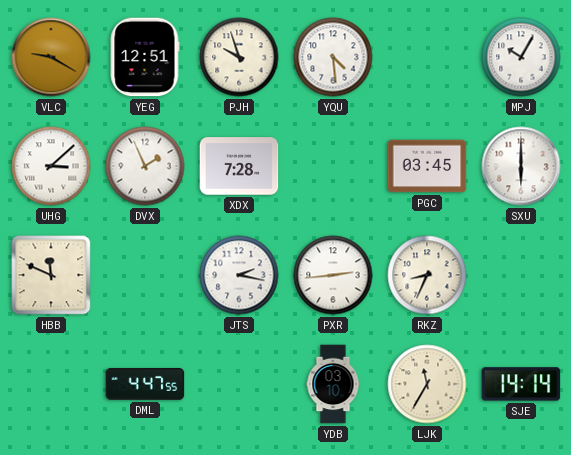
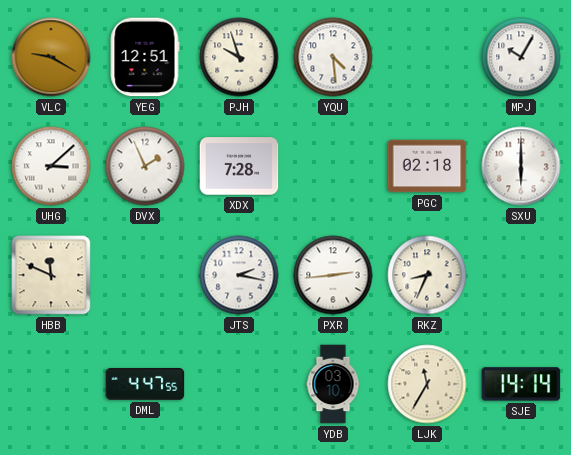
PGC: 03:45 -> 02:18
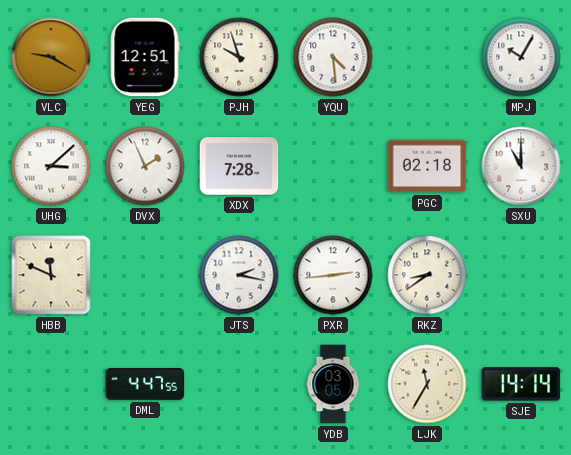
SXU: 6:00 -> 11:00
RKZ: 8:34 -> 8:39
YDB: 03:10 -> 03:05
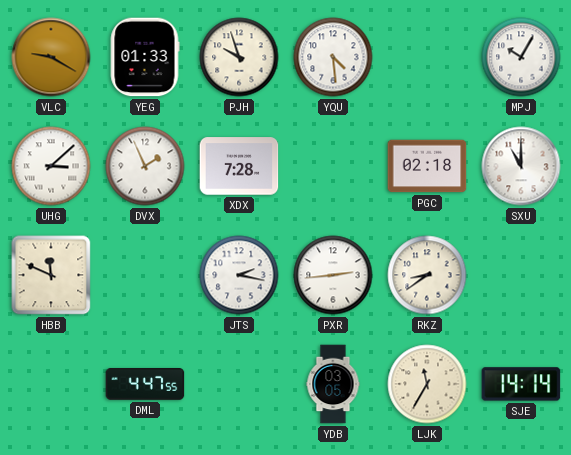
YEG: 12:51 -> 01:33
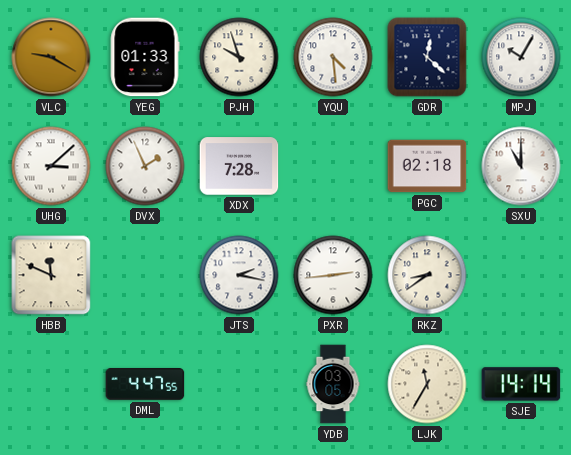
GDR: none -> 12:22
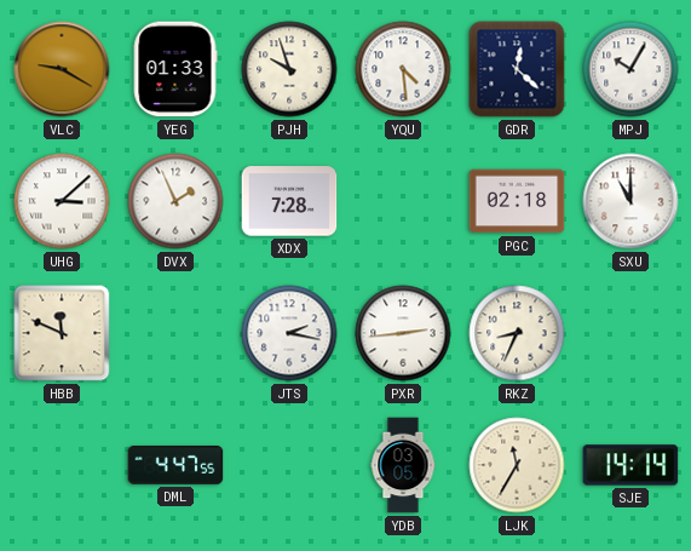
RKZ: 8:39 -> 8:34
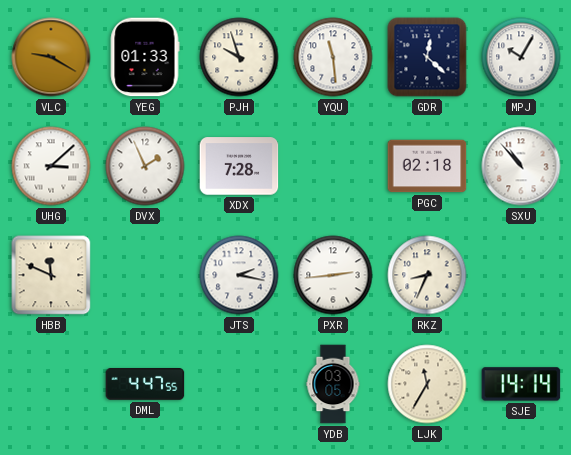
YQU: 4:29 -> 11:29
SXU: 11:00 -> 10:53
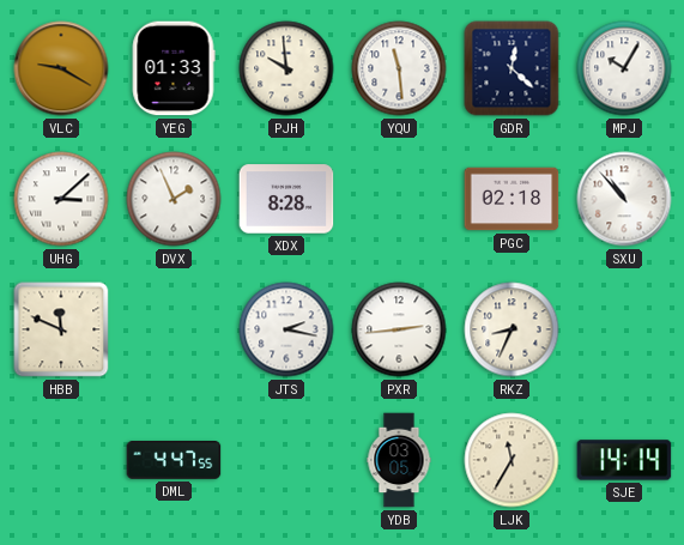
PJH: 9:57 -> 9:59
XDX: 7:28 -> 8:28
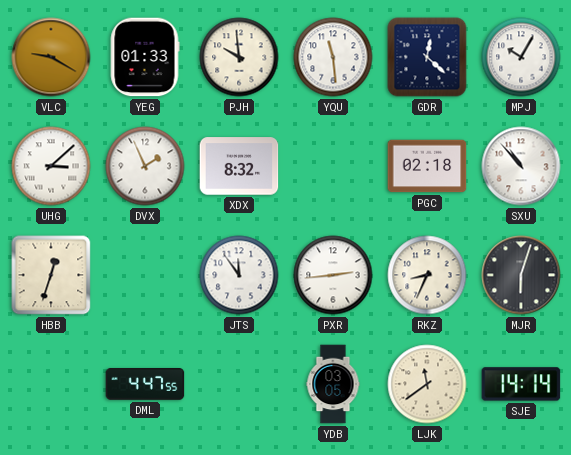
XDX: 8:28 -> 8:32
HBB: 11:49 -> 12:33
JTS: 2:17 -> 11:54
MJR: none -> 6:03
LJK: 11:35 -> 11:39
